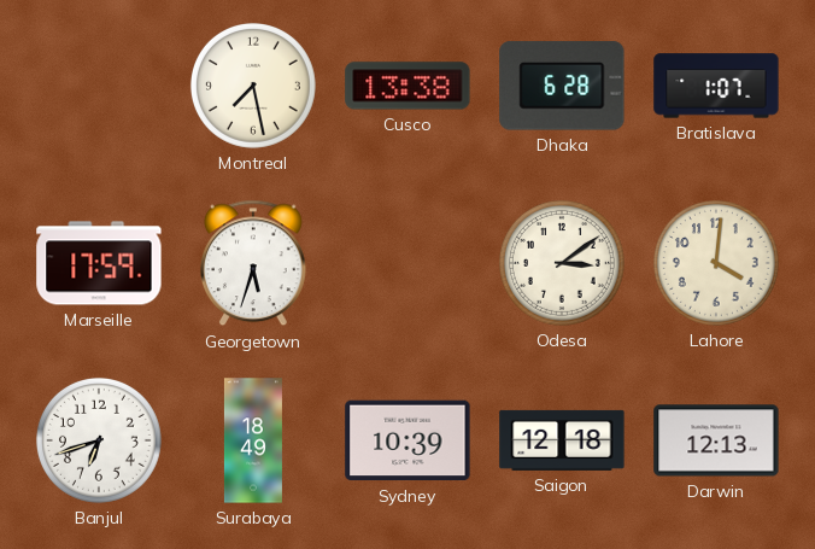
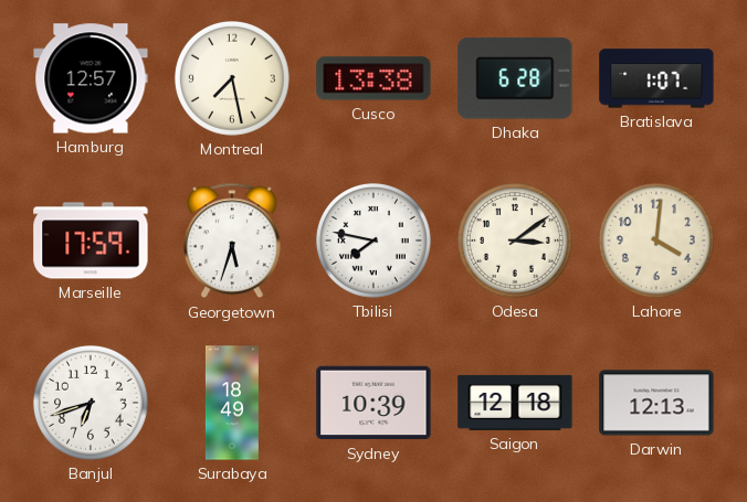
Hamburg: none -> 12:57
Tbilisi: none -> 7:47
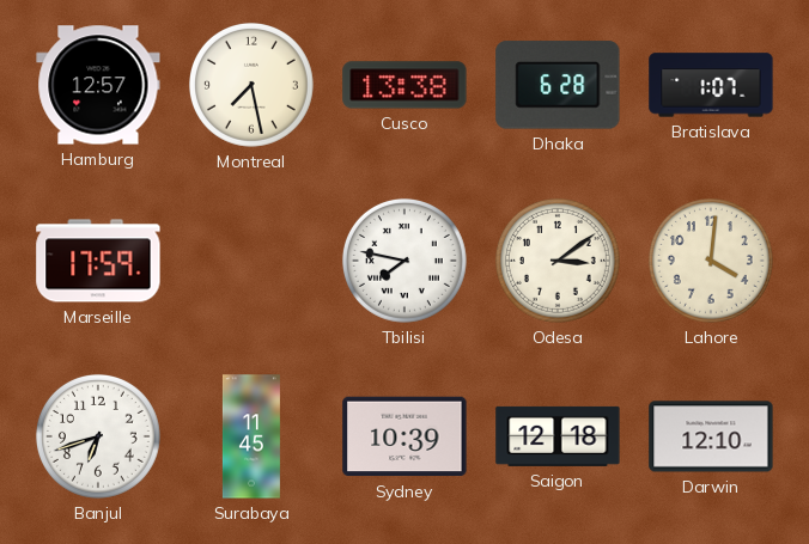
Georgetown: 5:33 -> none
Surabaya: 18:49 -> 11:45
Darwin: 12:13 -> 12:10
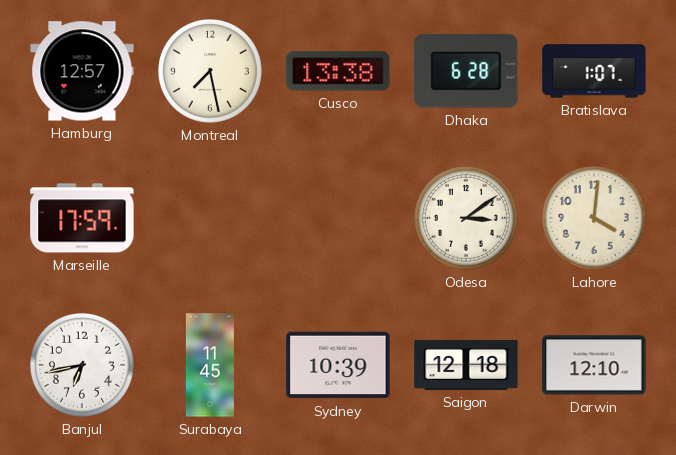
Tbilisi: 7:47 -> none
Banjul: 6:42 -> 6:43
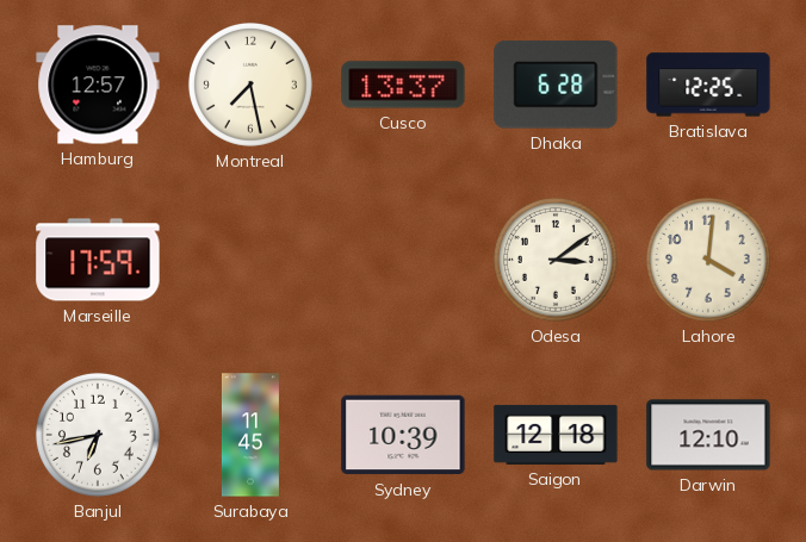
Cusco: 13:38 -> 13:37
Bratislava: 1:07 -> 12:25
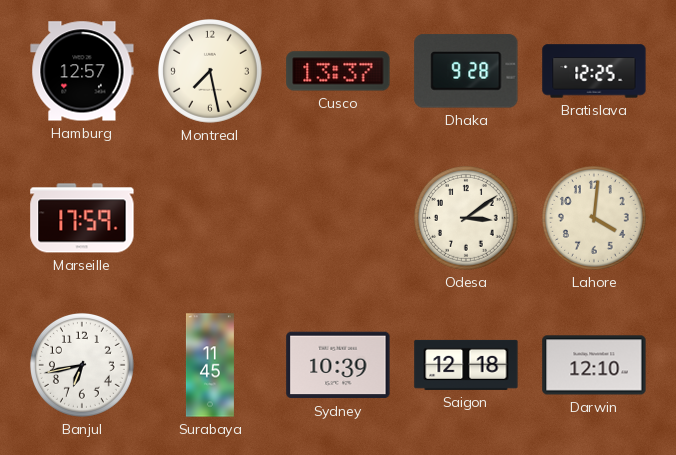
Dhaka: 6:28 -> 9:28
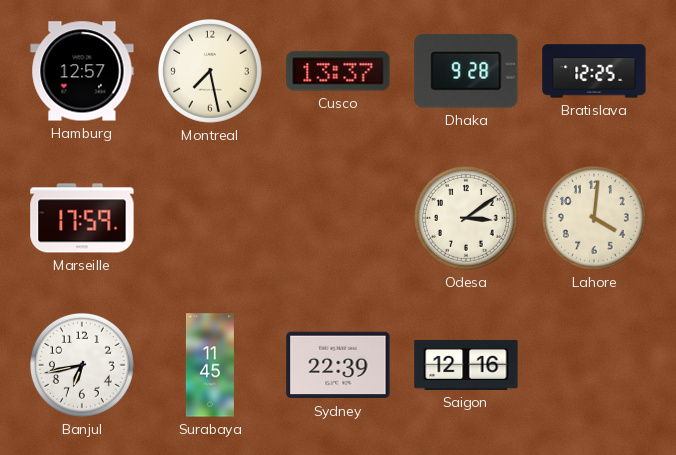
Sydney: 10:39 -> 22:39
Saigon: 12:18 -> 12:16
Darwin: 12:10 -> none
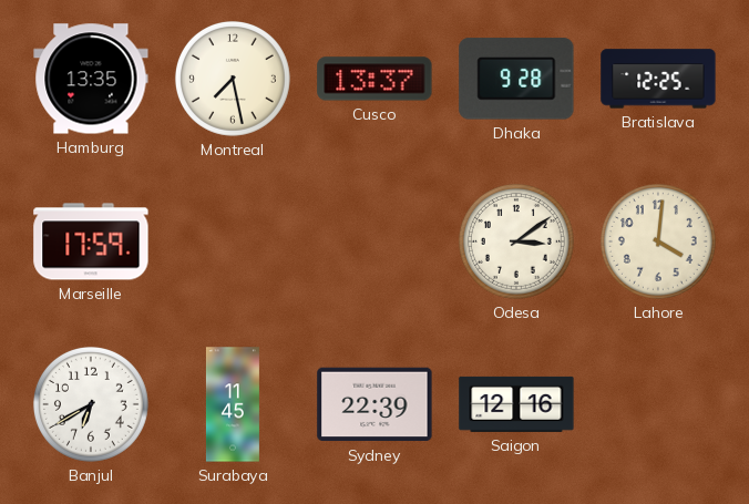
Hamburg: 12:57 -> 13:35
Banjul: 6:43 -> 6:40
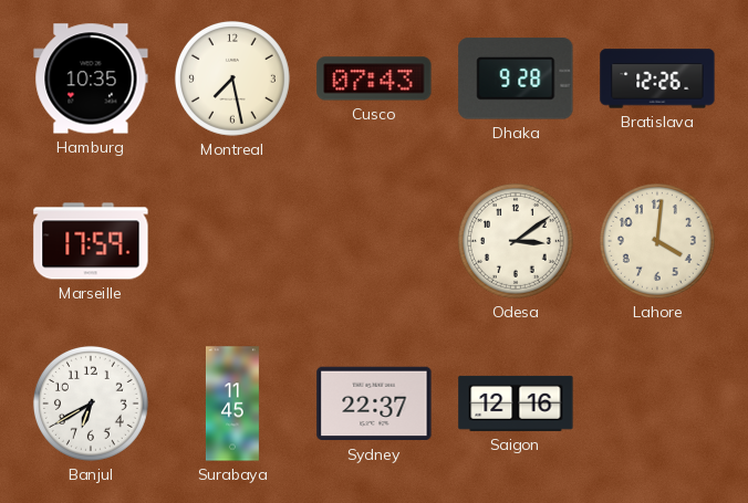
Hamburg: 13:35 -> 10:35
Cusco: 13:37 -> 07:43
Bratislava: 12:25 -> 12:26
Sydney: 22:39 -> 22:37
